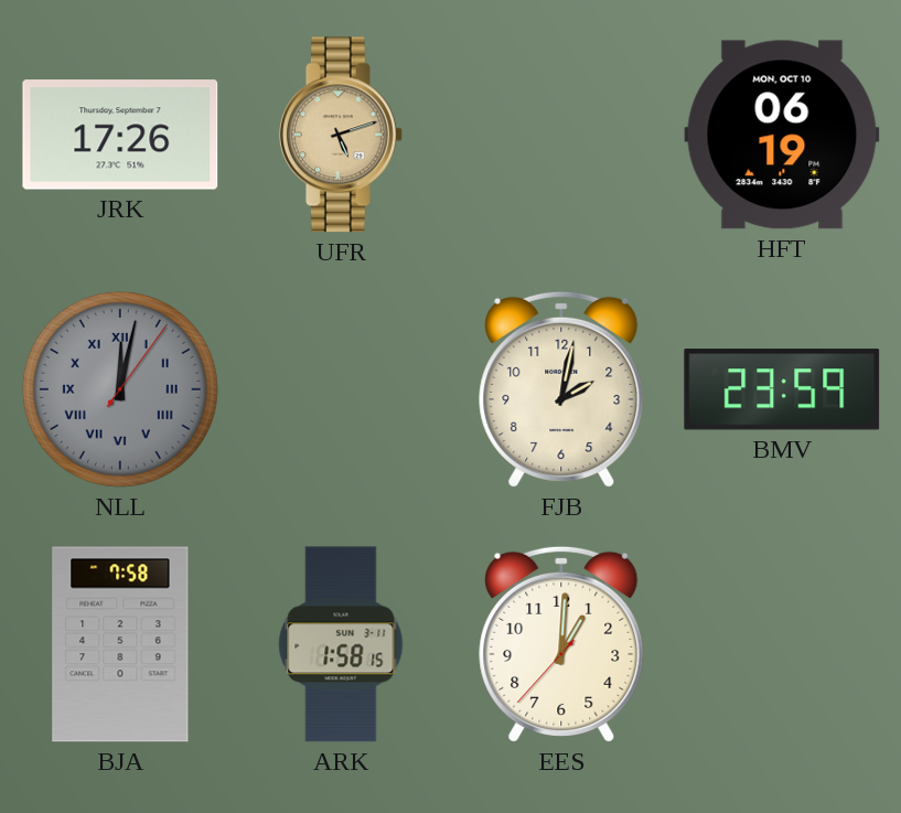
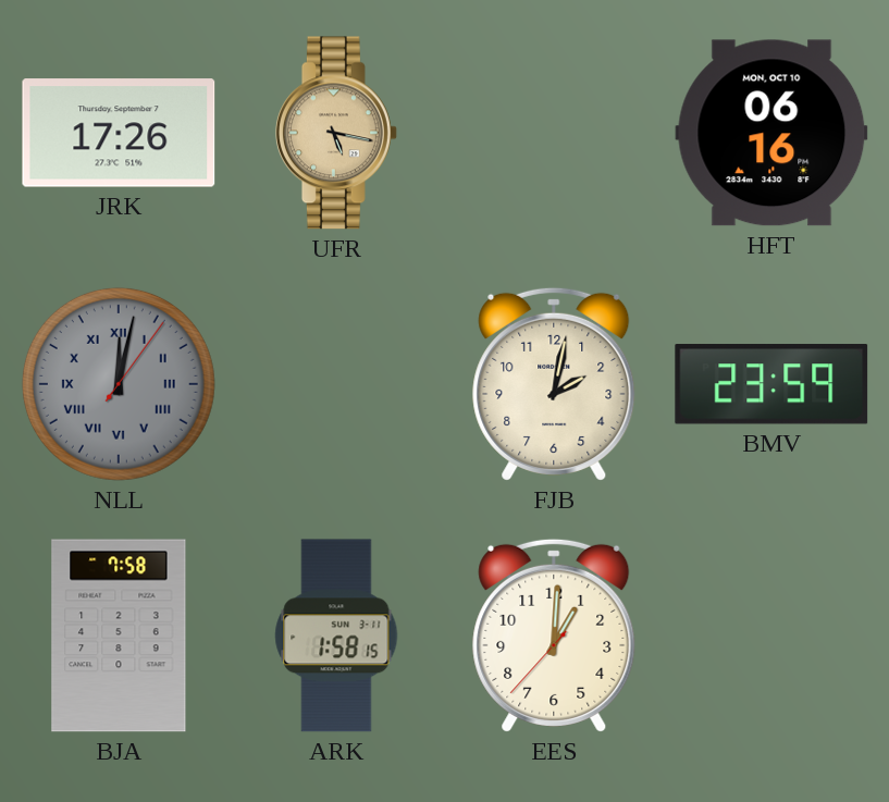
UFR: 5:12 -> 5:17
HFT: 06:19 -> 06:16
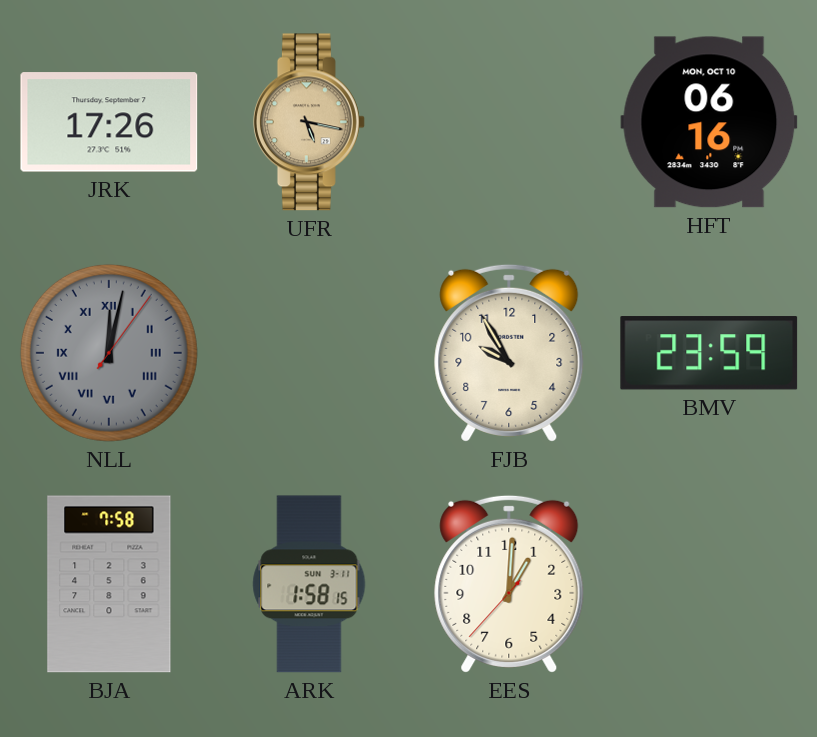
FJB: 2:02 -> 9:55
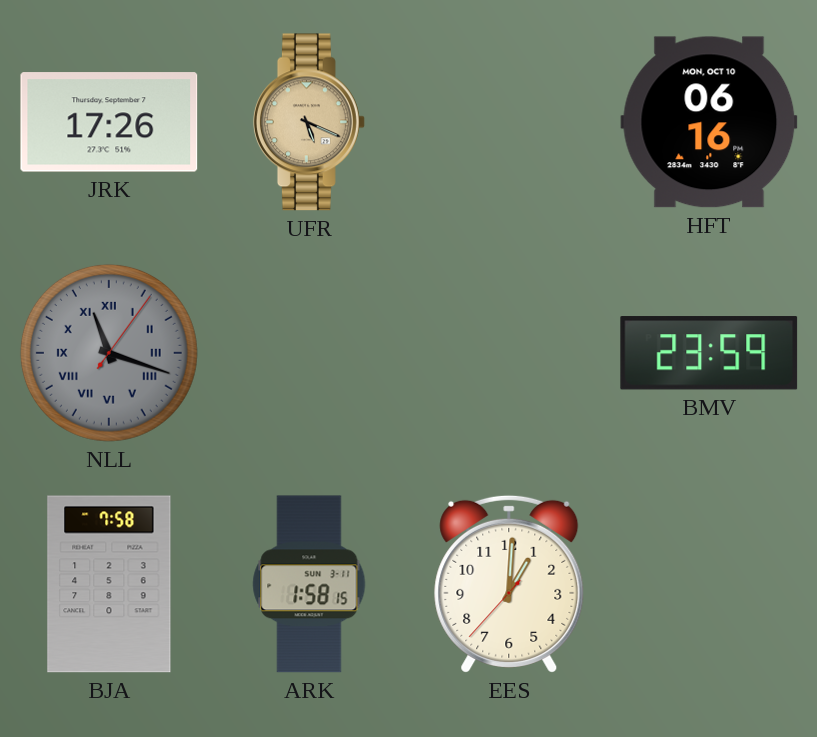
UFR: 5:17 -> 5:19
NLL: 12:02 -> 11:18
FJB: 9:55 -> none
